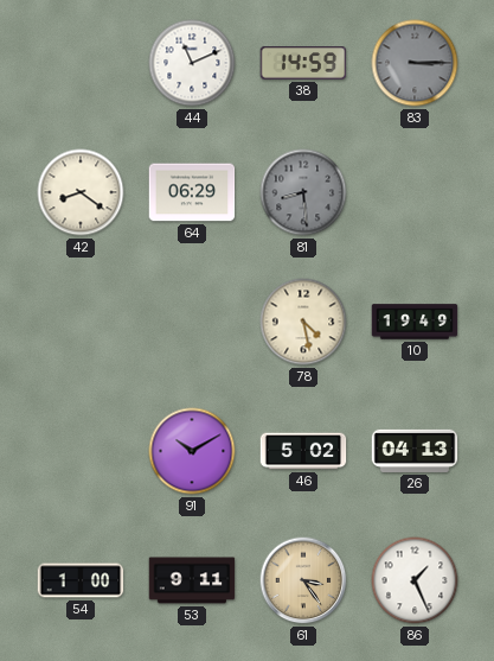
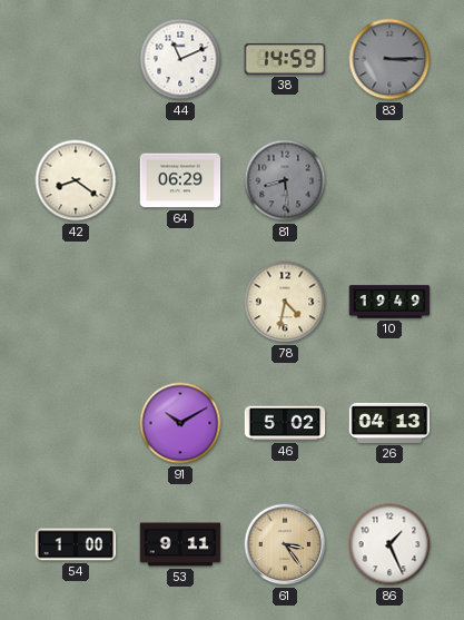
78: 4:28 -> 4:32
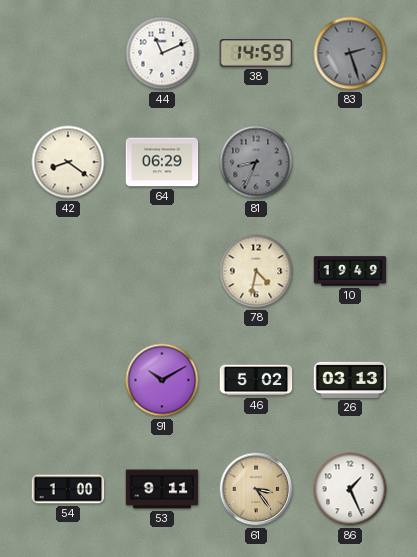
83: 3:15 -> 2:27
81: 8:29 -> 8:34
26: 04:13 -> 03:13
